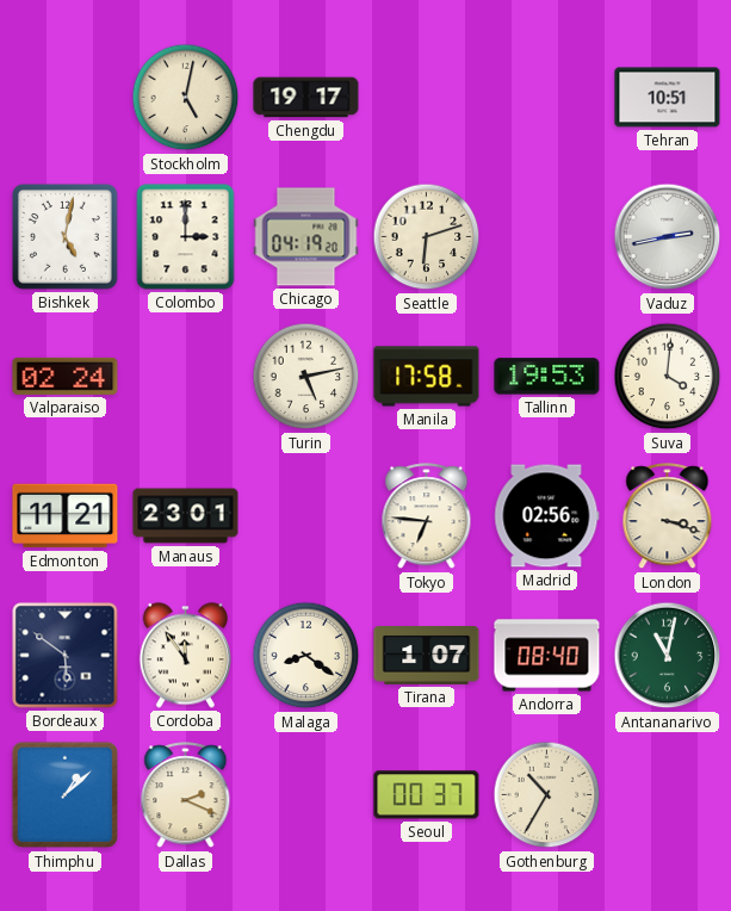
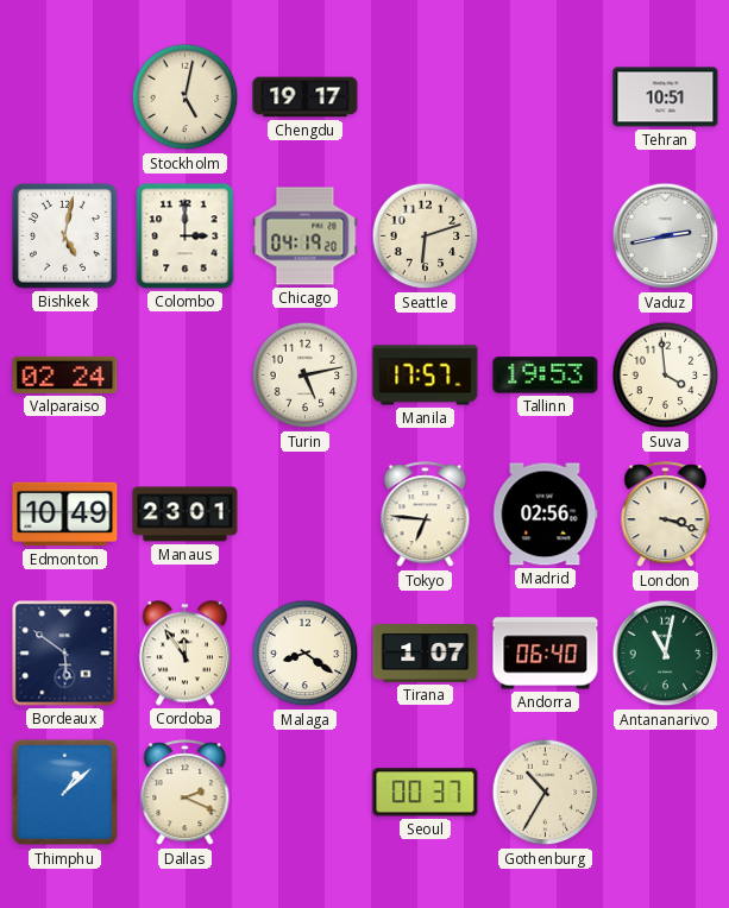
Manila: 17:58 -> 17:57
Suva: 4:01 -> 3:59
Edmonton: 11:21 -> 10:49
Andorra: 08:40 -> 06:40
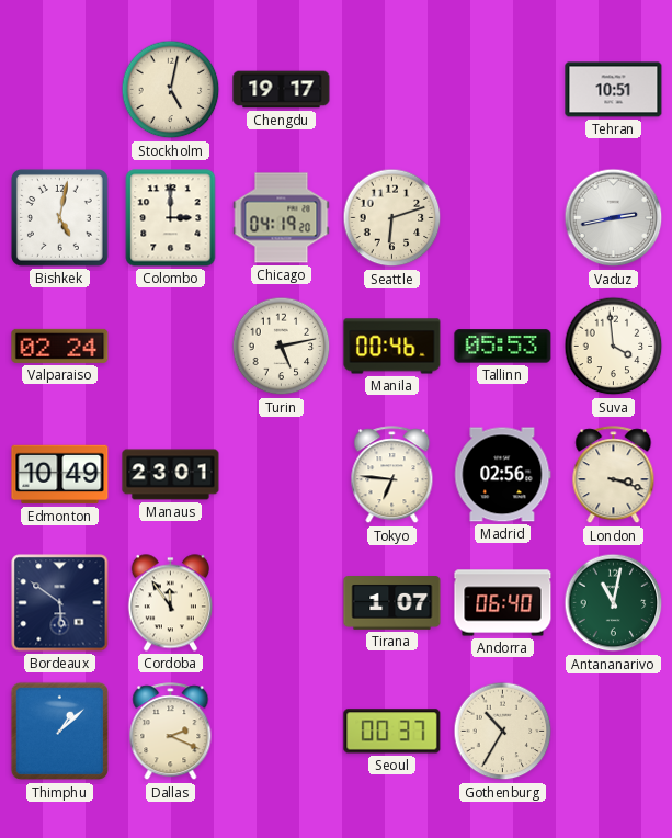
Manila: 17:57 -> 00:46
Tallinn: 19:53 -> 05:53
Malaga: 8:21 -> none
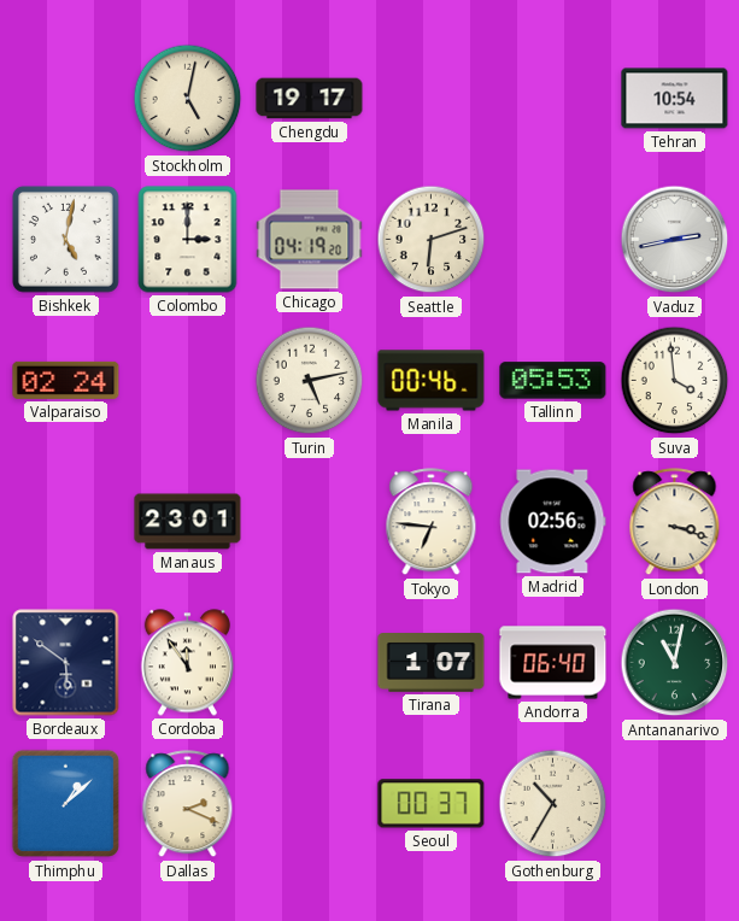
Tehran: 10:51 -> 10:54
Edmonton: 10:49 -> none
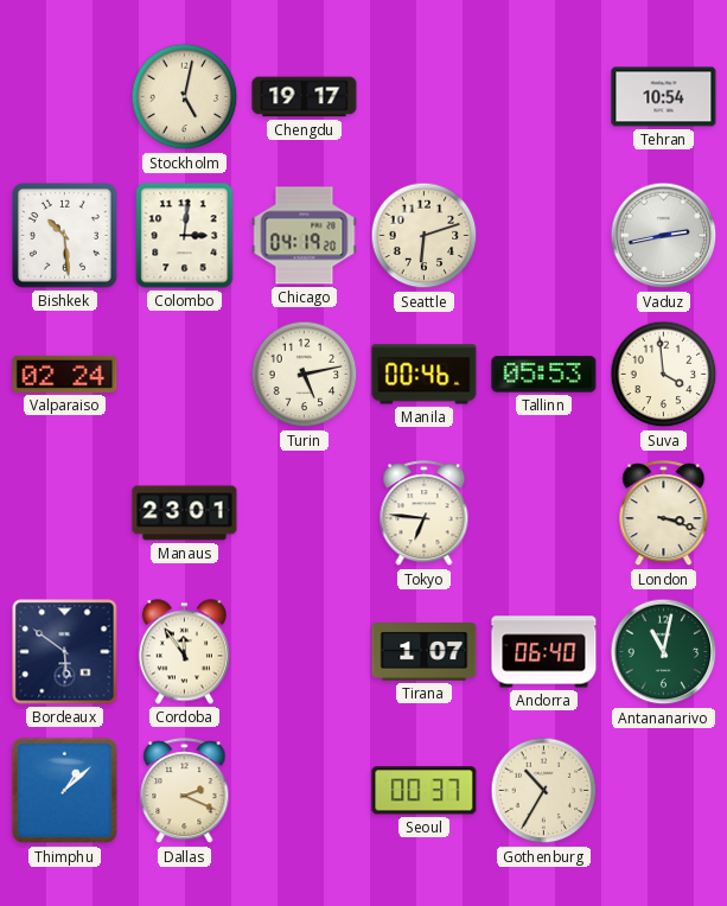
Bishkek: 5:02 -> 10:29
Colombo: 3:00 -> 3:01
Madrid: 02:56 -> none
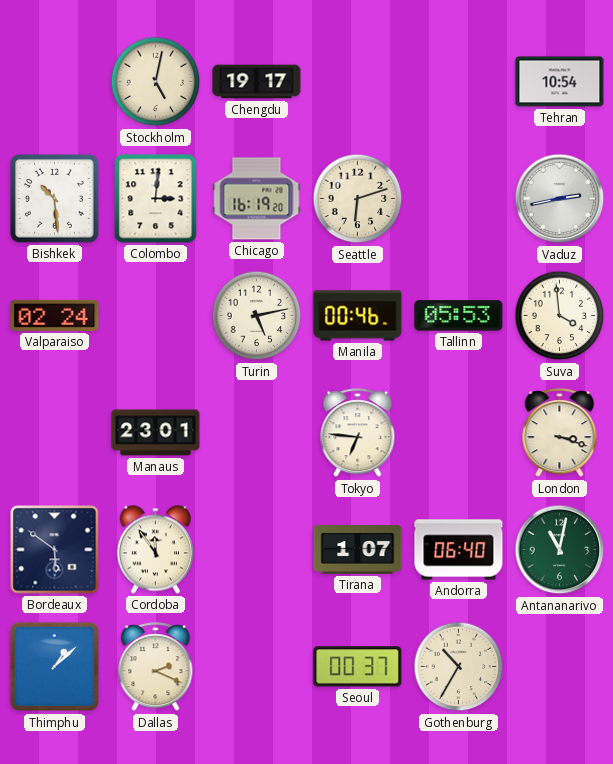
Chicago: 04:19 -> 16:19
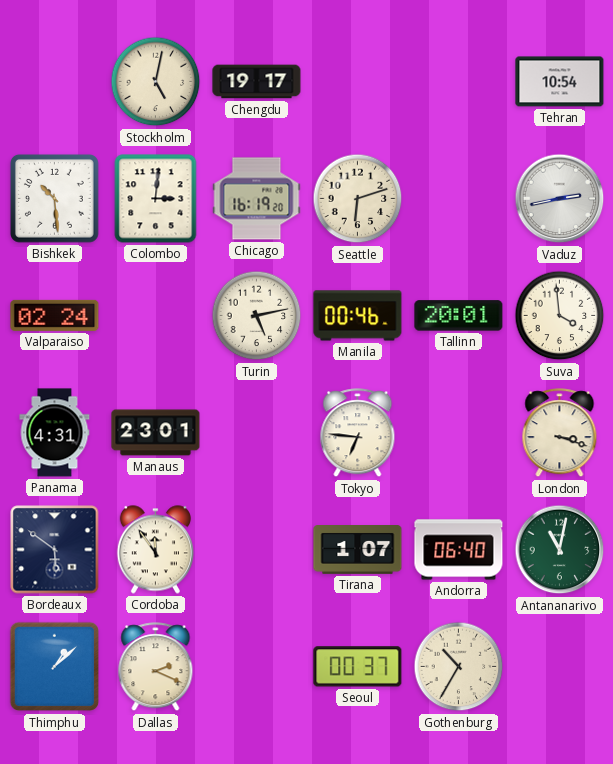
Tallinn: 05:53 -> 20:01
Panama: none -> 4:31
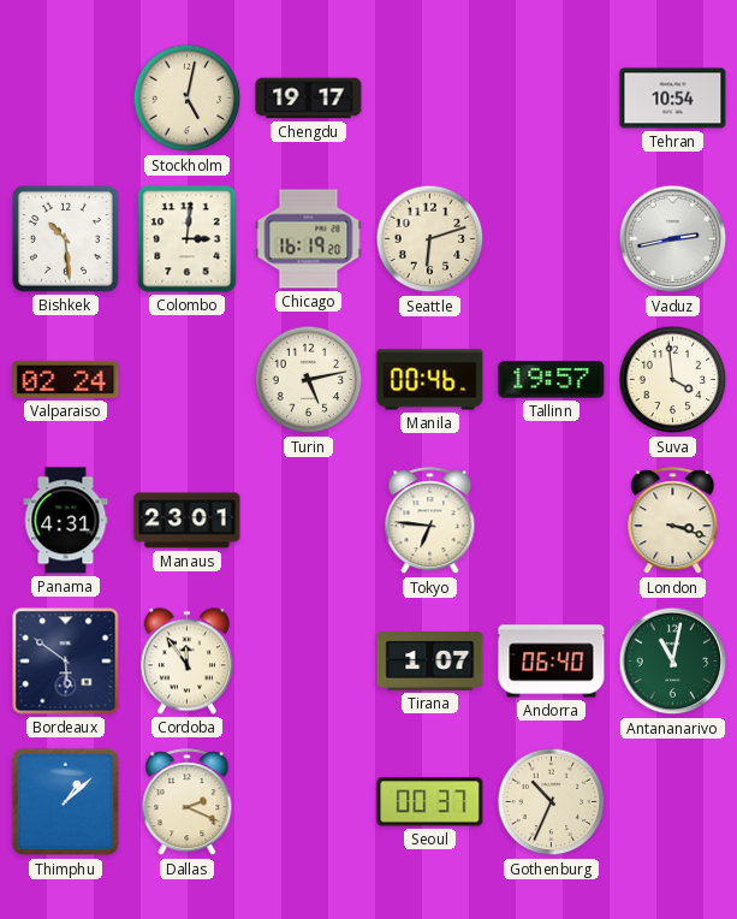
Tallinn: 20:01 -> 19:57
Gothenburg: 10:35 -> 10:34
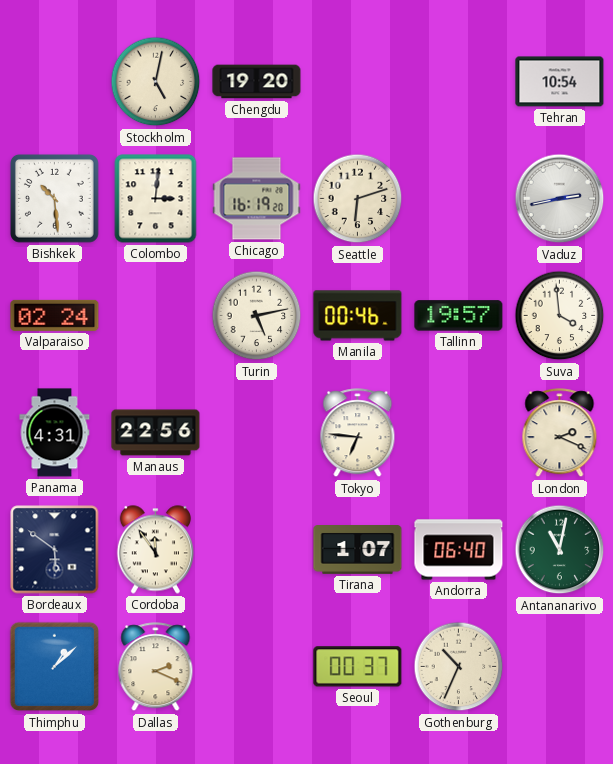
Chengdu: 19:17 -> 19:20
Manaus: 23:01 -> 22:56
London: 3:18 -> 2:19
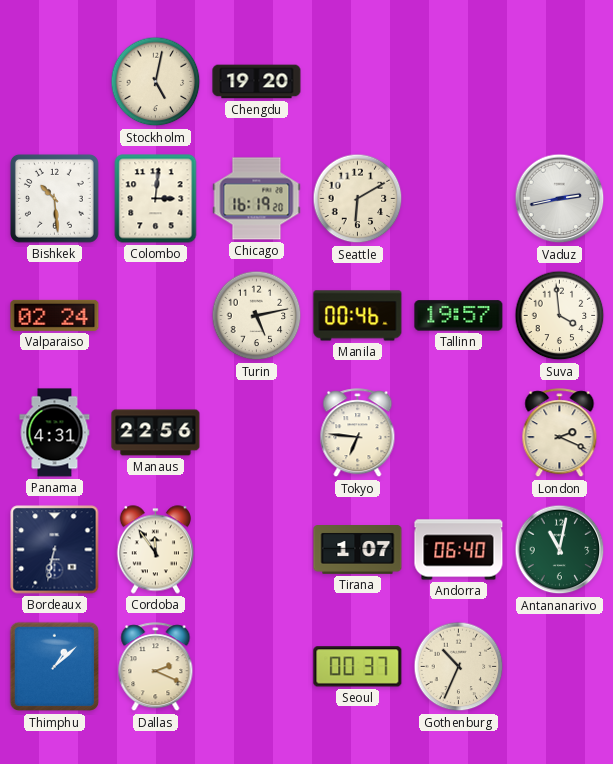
Tehran: 10:54 -> none
Seattle: 6:12 -> 6:10
Bordeaux: 5:51 -> 6:32
